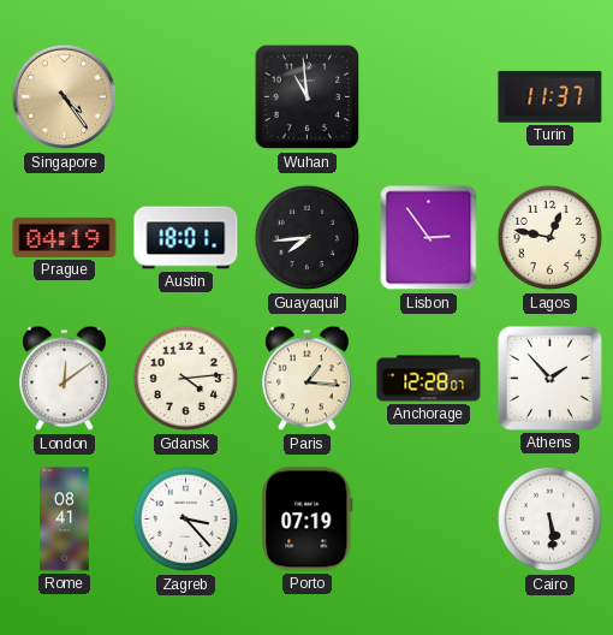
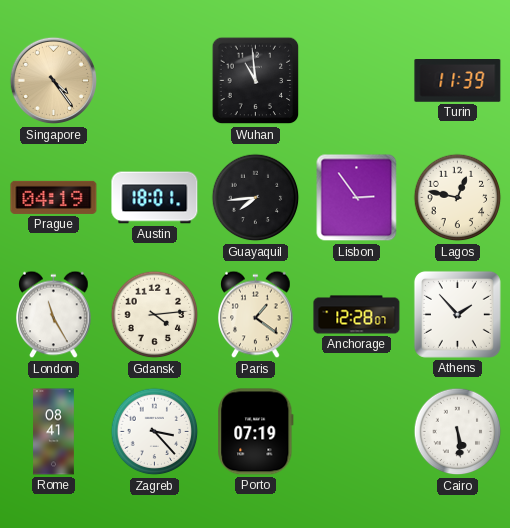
Turin: 11:37 -> 11:39
London: 12:09 -> 11:25
Paris: 1:16 -> 1:21
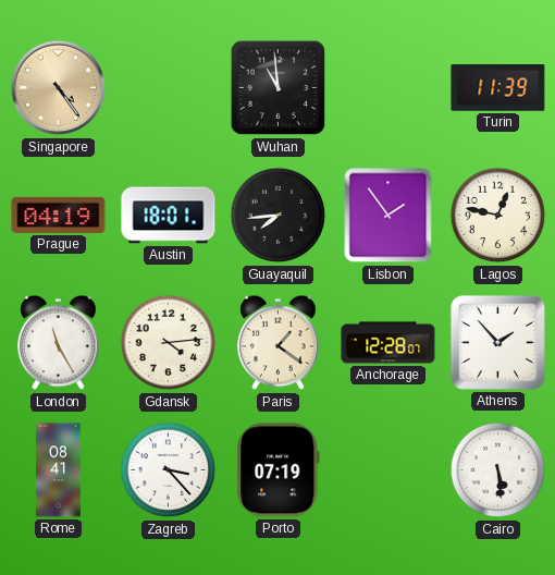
Lisbon: 2:54 -> 1:54
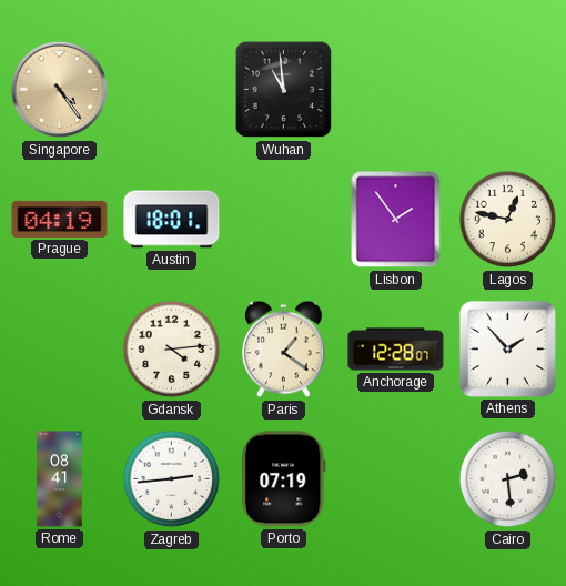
Turin: 11:39 -> none
Guayaquil: 7:44 -> none
London: 11:25 -> none
Zagreb: 3:23 -> 2:44
Cairo: 5:29 -> 2:29
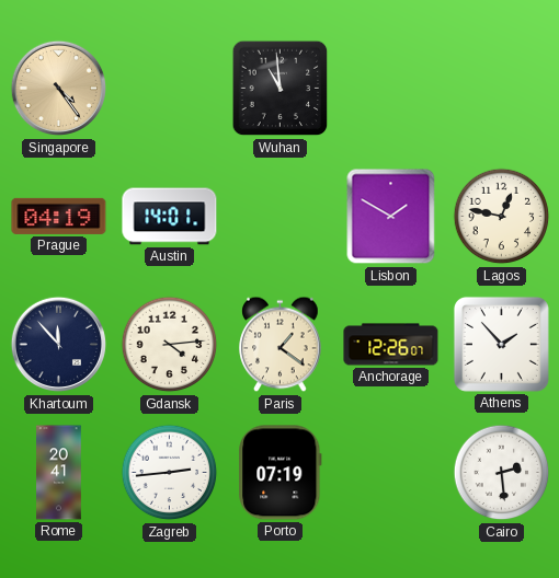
Austin: 18:01 -> 14:01
Lisbon: 1:54 -> 1:50
Khartoum: none -> 11:53
Anchorage: 12:28 -> 12:26
Rome: 08:41 -> 20:41
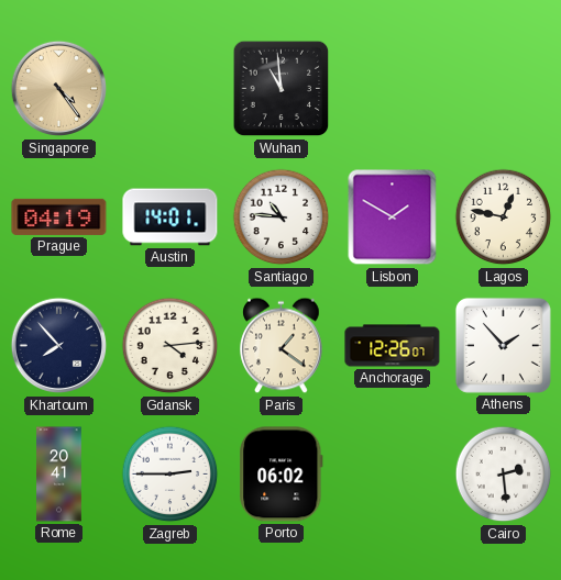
Santiago: none -> 10:46
Khartoum: 11:53 -> 7:53
Zagreb: 2:44 -> 2:45
Porto: 07:19 -> 06:02
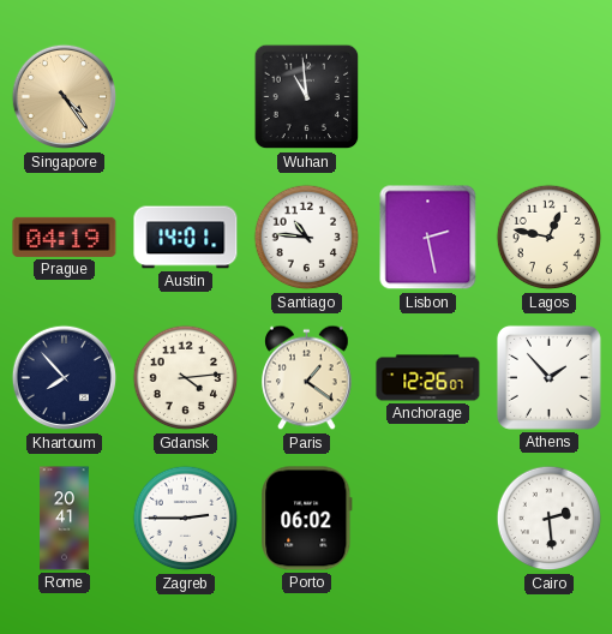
Lisbon: 1:50 -> 2:28
